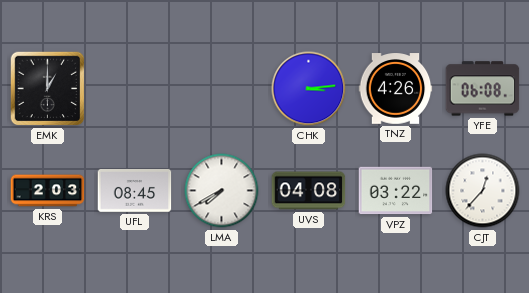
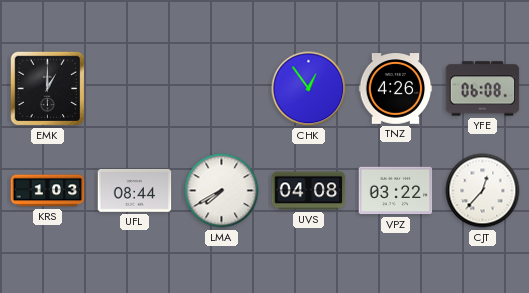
CHK: 3:14 -> 12:54
KRS: 2:03 -> 1:03
UFL: 08:45 -> 08:44
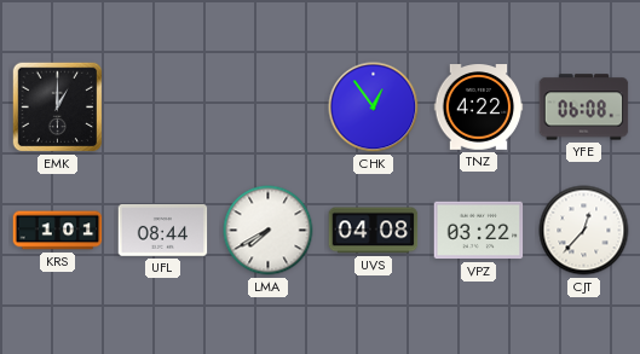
TNZ: 4:26 -> 4:22
KRS: 1:03 -> 1:01
